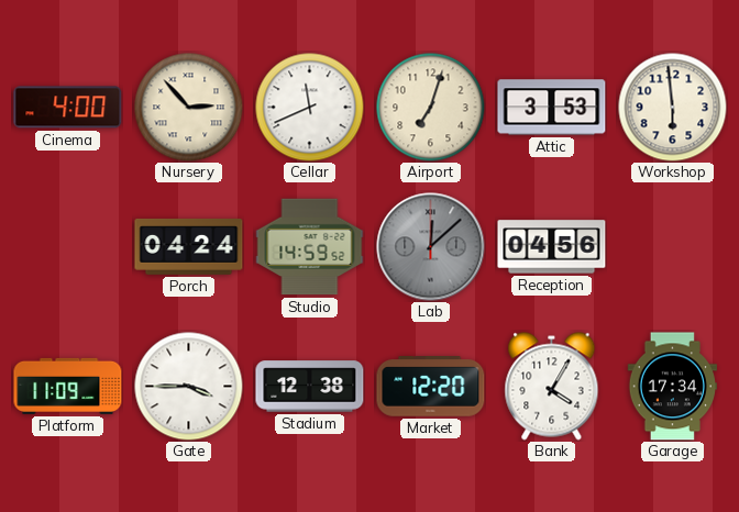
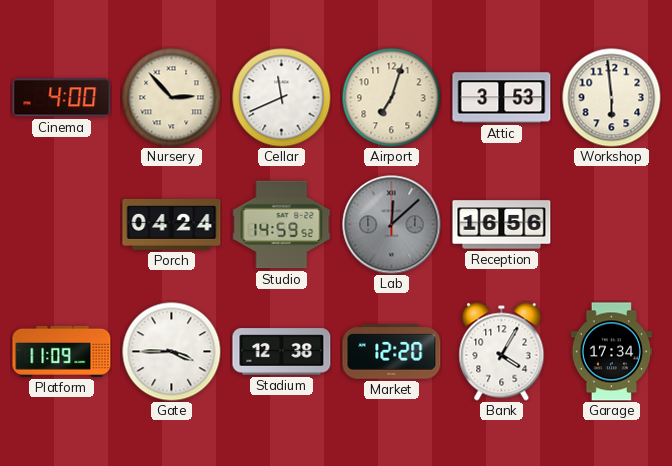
Reception: 04:56 -> 16:56
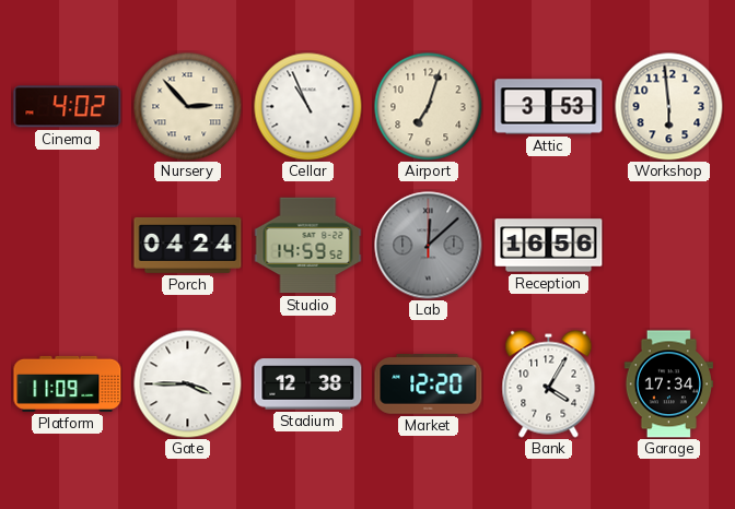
Cinema: 4:00 -> 4:02
Cellar: 11:41 -> 10:56
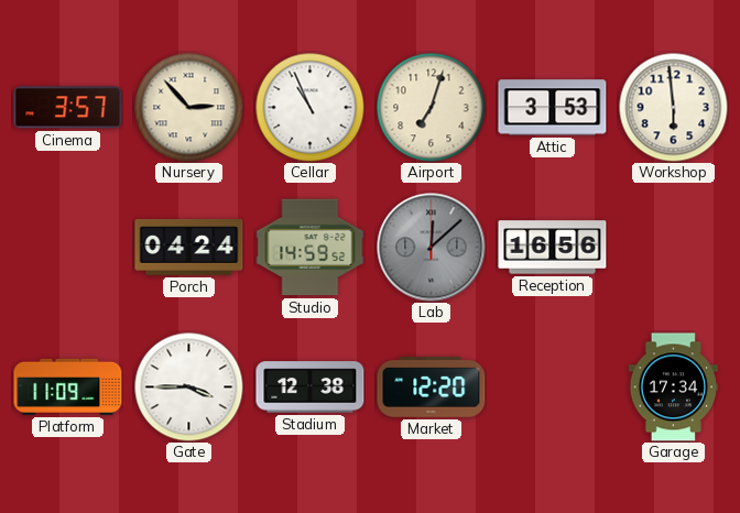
Cinema: 4:02 -> 3:57
Bank: 4:05 -> none
